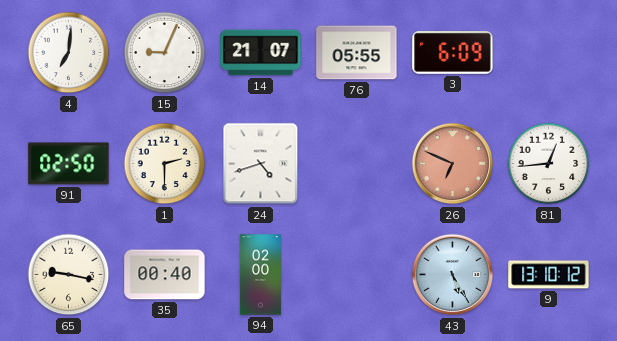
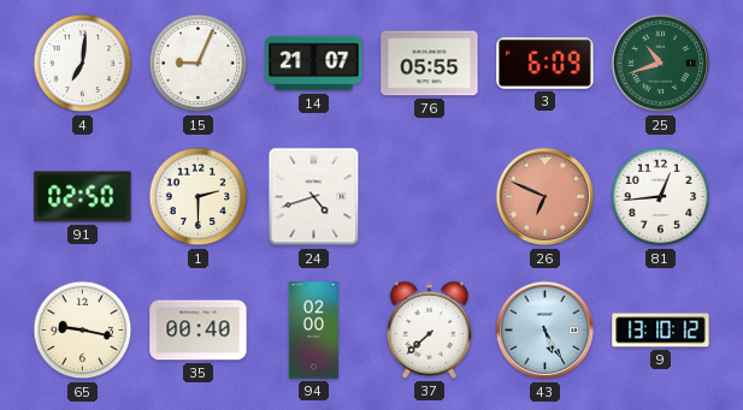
25: none -> 10:42
37: none -> 7:38
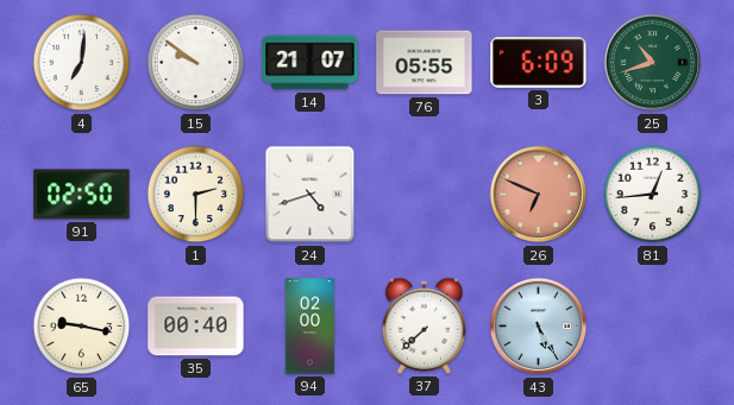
15: 9:04 -> 9:51
9: 13:10 -> none
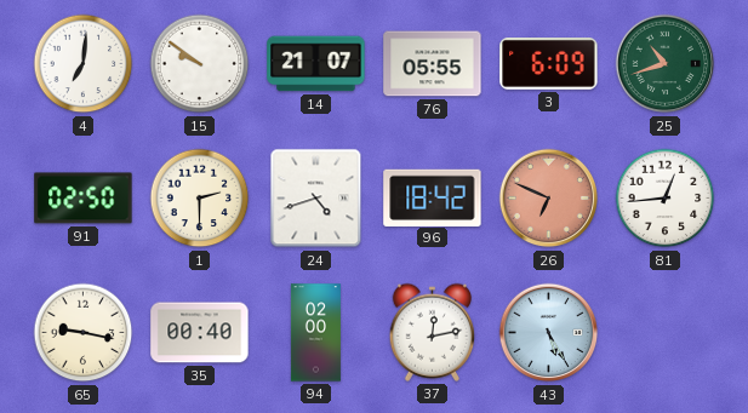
96: none -> 18:42
37: 7:38 -> 12:13
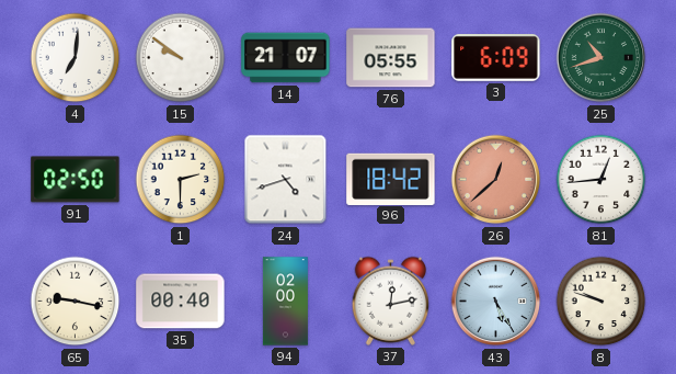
26: 6:49 -> 12:38
8: none -> 9:48
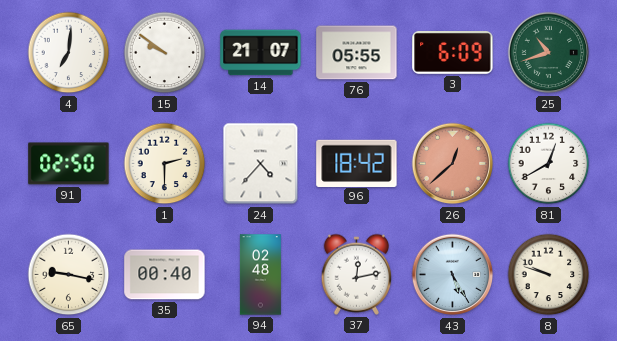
24: 4:42 -> 4:37
81: 12:44 -> 12:40
94: 02:00 -> 02:48
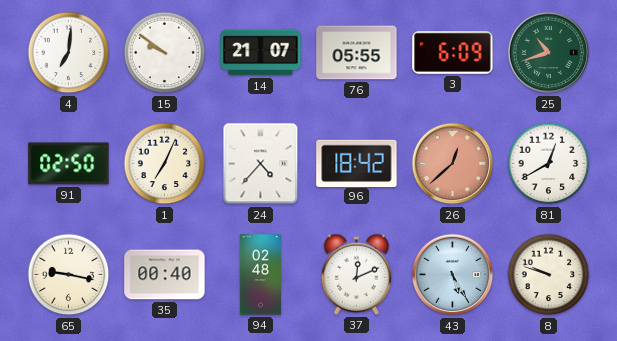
1: 2:30 -> 7:04
37: 12:13 -> 12:11
